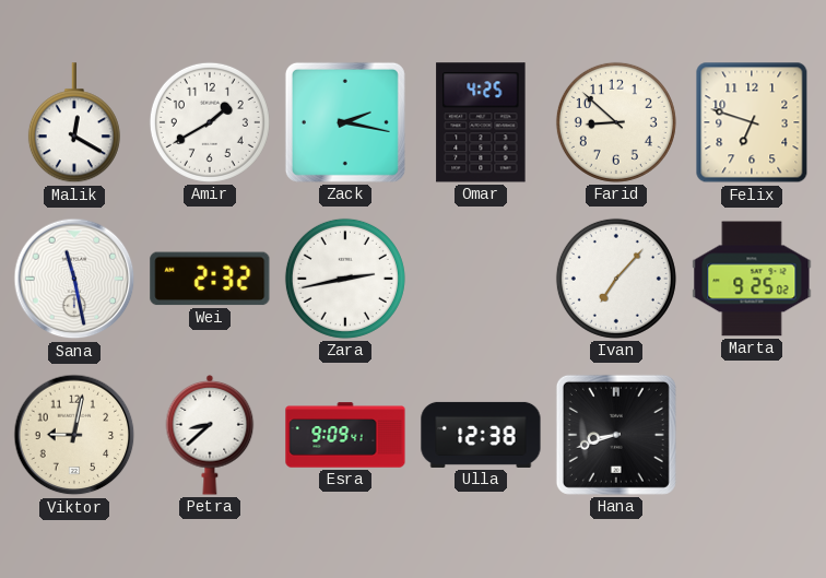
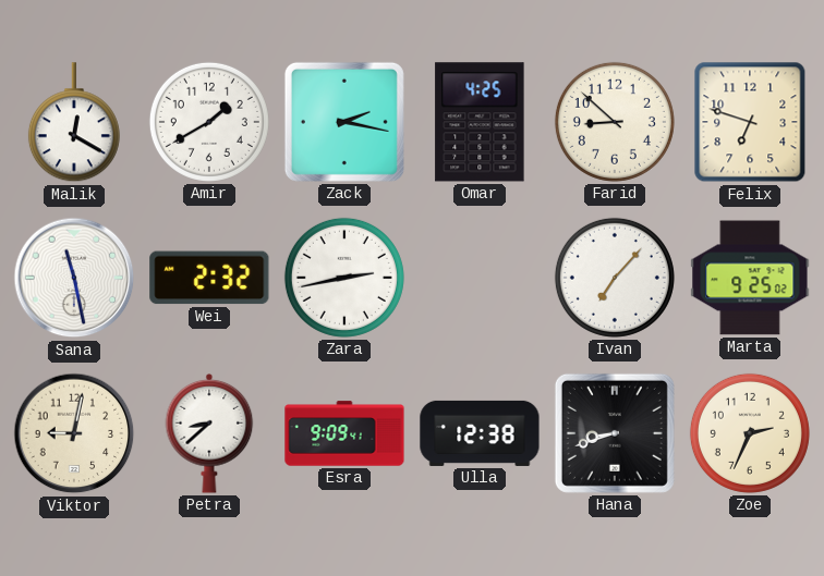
Zoe: none -> 2:34
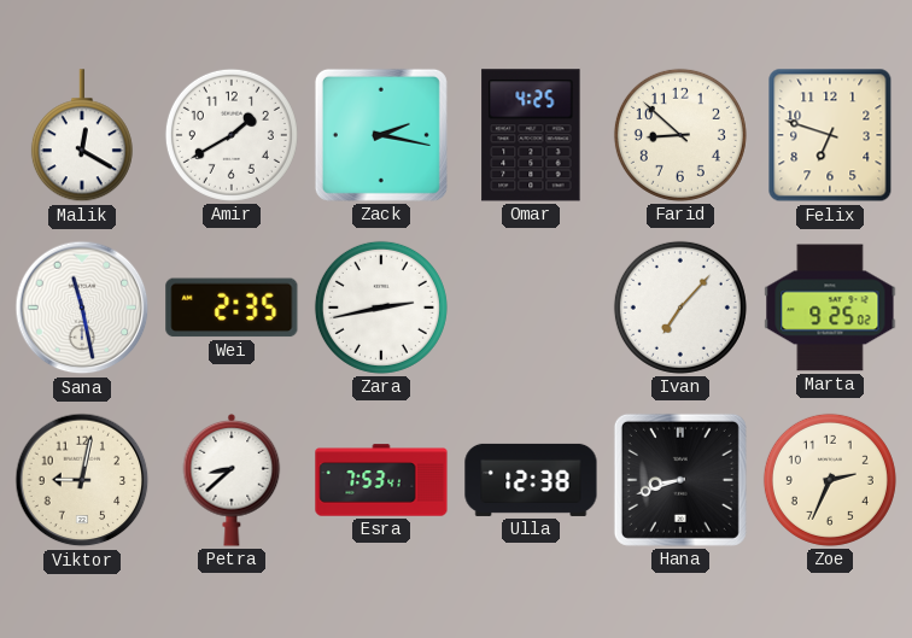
Wei: 2:32 -> 2:35
Esra: 9:09 -> 7:53
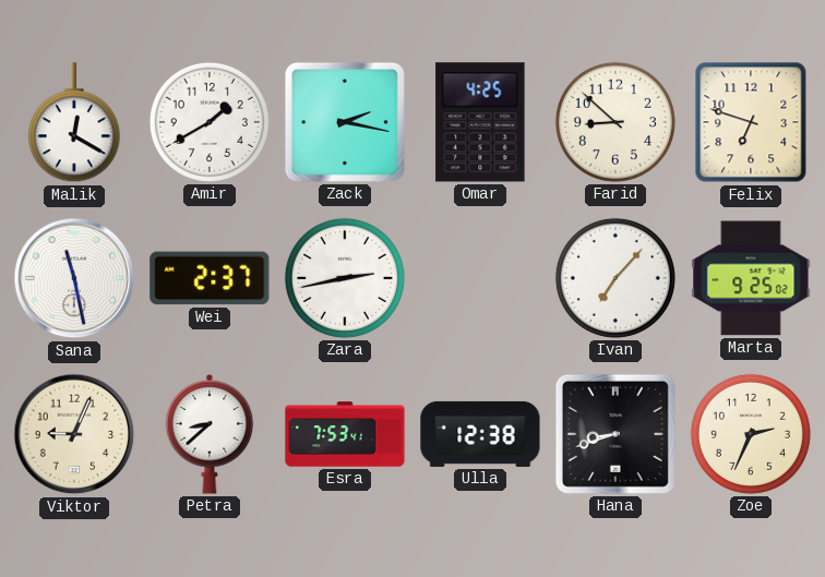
Wei: 2:35 -> 2:37
Viktor: 9:02 -> 9:04
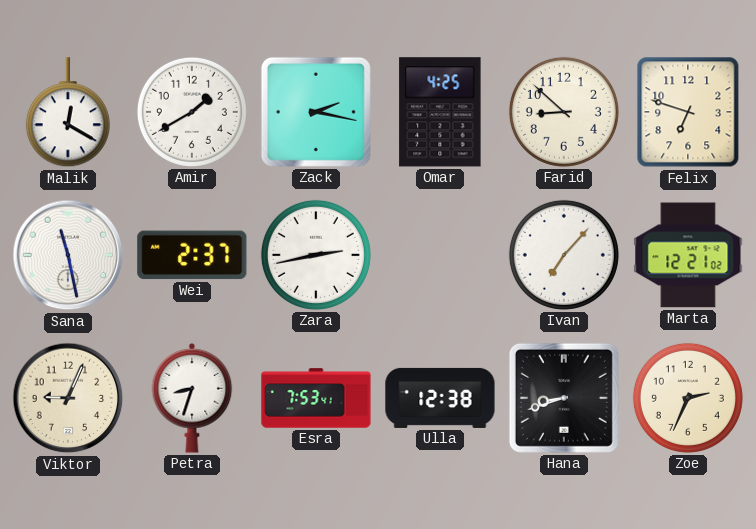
Marta: 9:25 -> 12:21
Petra: 8:38 -> 8:33
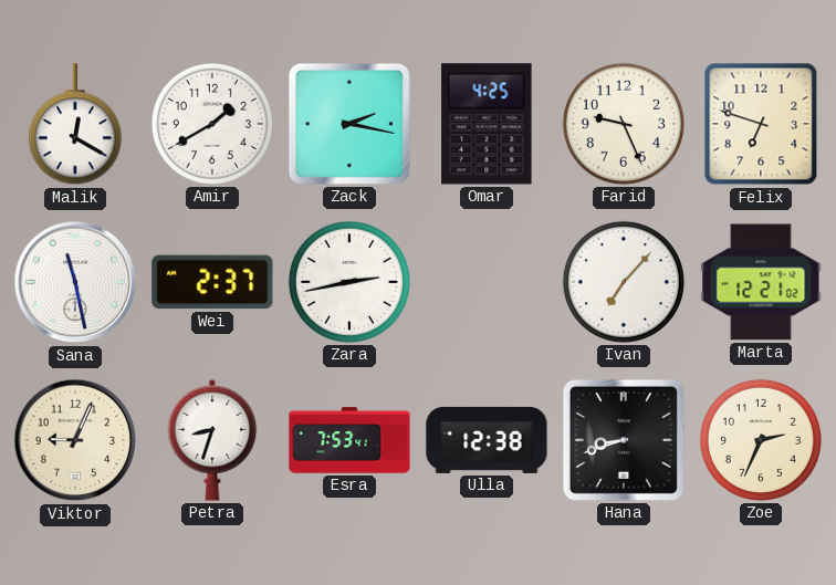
Farid: 8:52 -> 9:26
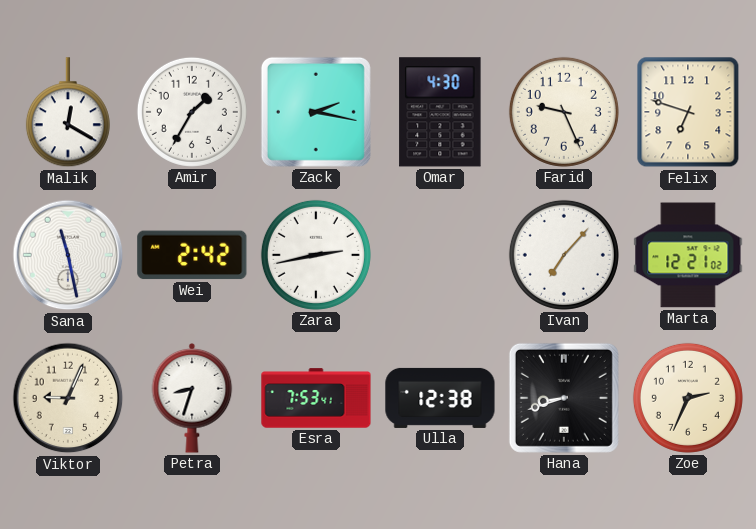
Amir: 1:40 -> 1:35
Omar: 4:25 -> 4:30
Wei: 2:37 -> 2:42
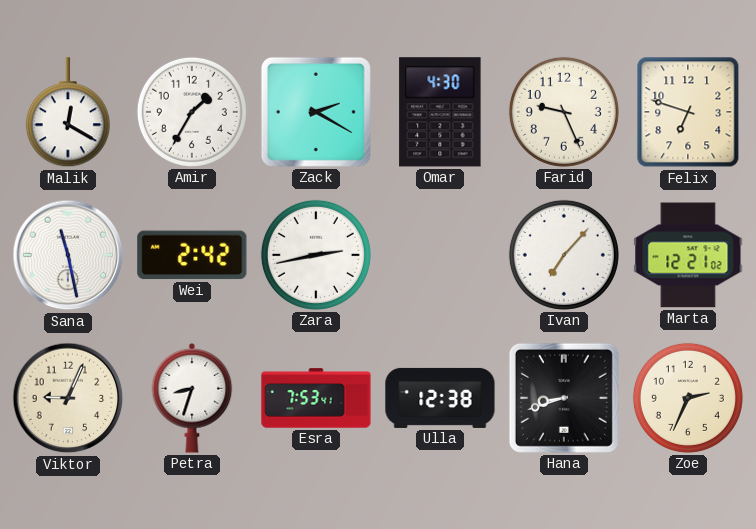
Zack: 2:17 -> 2:20
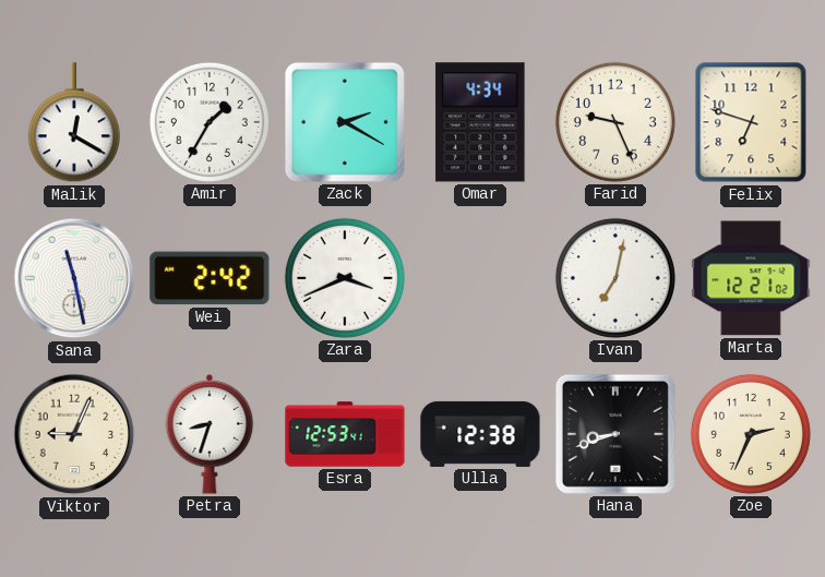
Omar: 4:30 -> 4:34
Zara: 2:43 -> 3:41
Ivan: 7:07 -> 7:02
Esra: 7:53 -> 12:53
